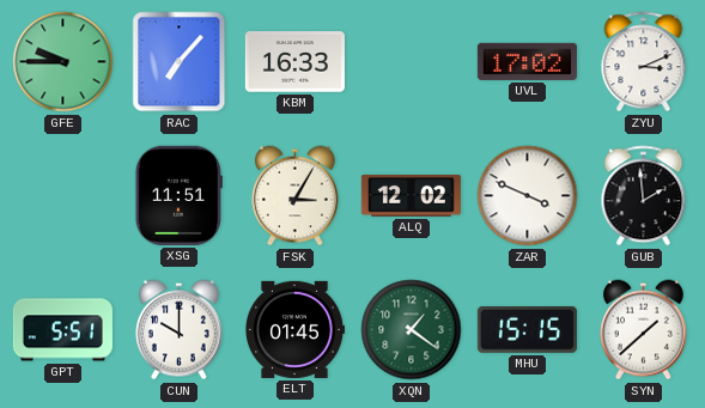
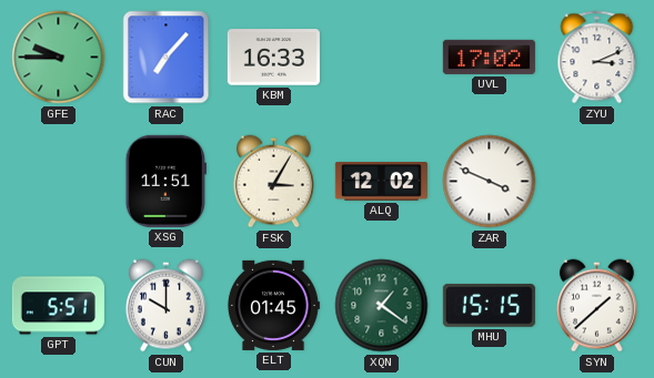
GUB: 1:59 -> none
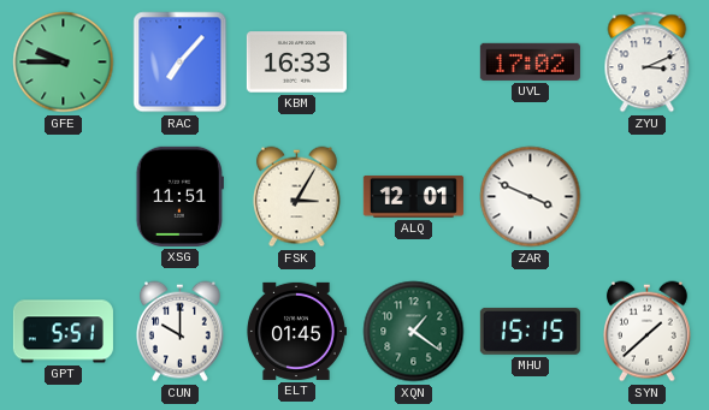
ALQ: 12:02 -> 12:01
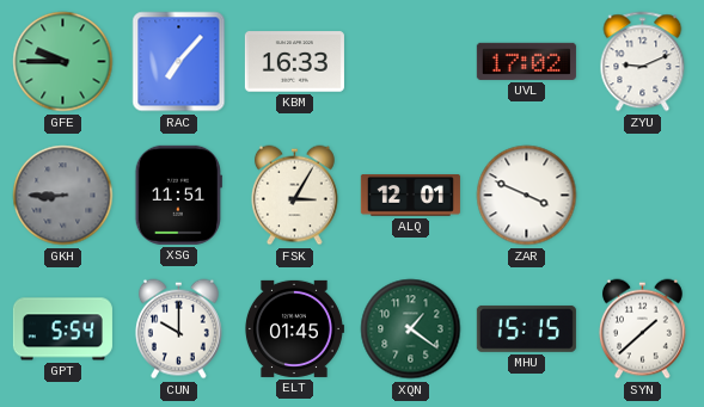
ZYU: 3:11 -> 9:11
GKH: none -> 8:45
GPT: 5:51 -> 5:54
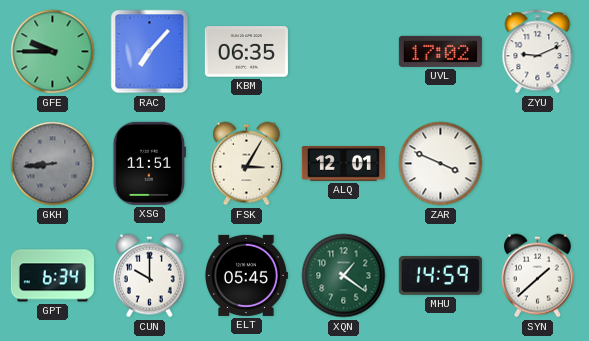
KBM: 16:33 -> 06:35
GKH: 8:45 -> 8:44
GPT: 5:54 -> 6:34
ELT: 01:45 -> 05:45
MHU: 15:15 -> 14:59
